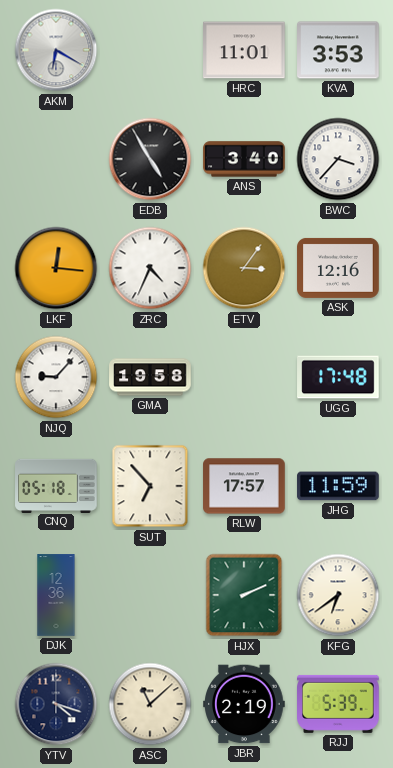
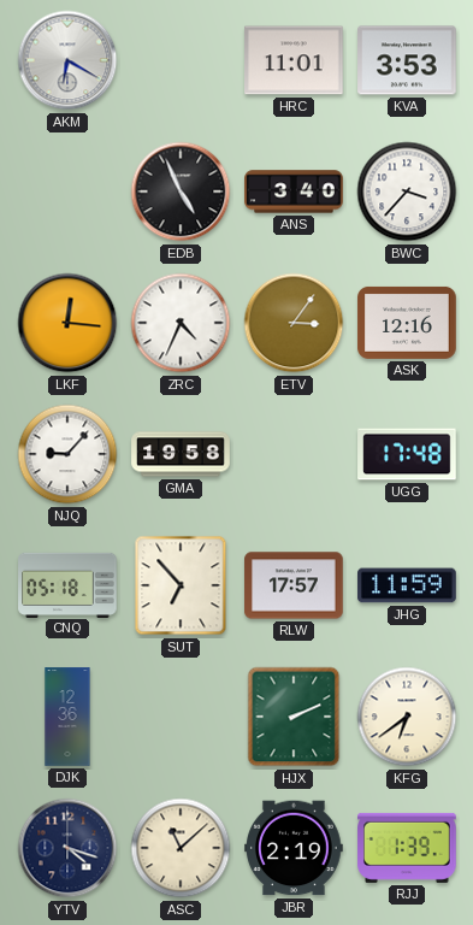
EDB: 4:55 -> 4:56
RJJ: 5:39 -> 1:39
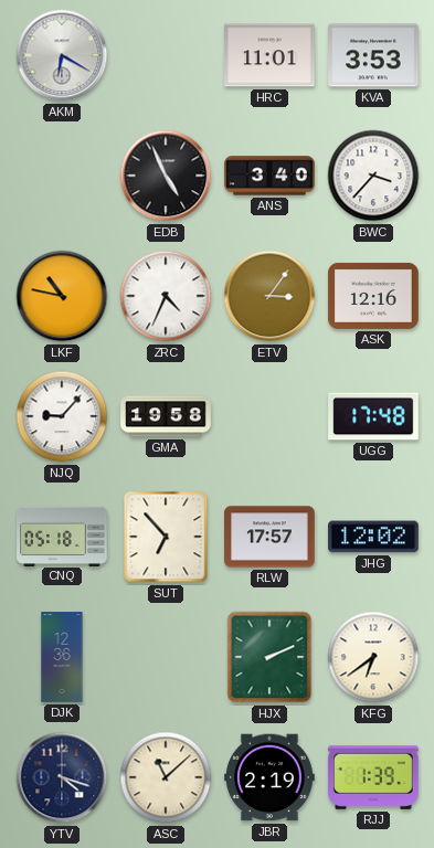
LKF: 12:16 -> 10:47
JHG: 11:59 -> 12:02
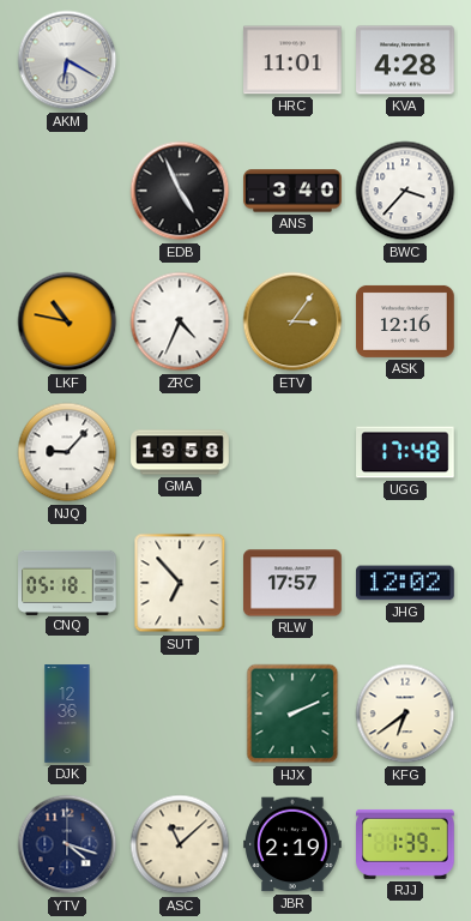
KVA: 3:53 -> 4:28
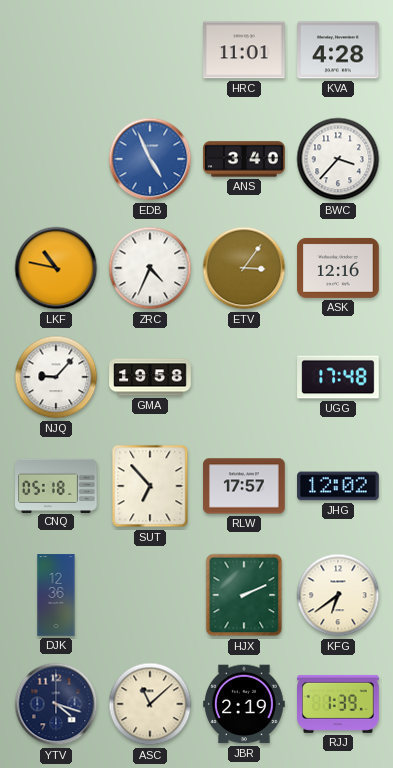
AKM: 6:20 -> none
EDB dial: black -> blue
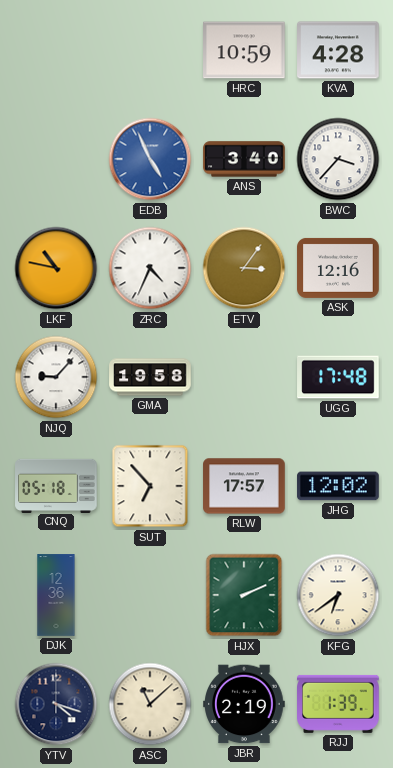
HRC: 11:01 -> 10:59
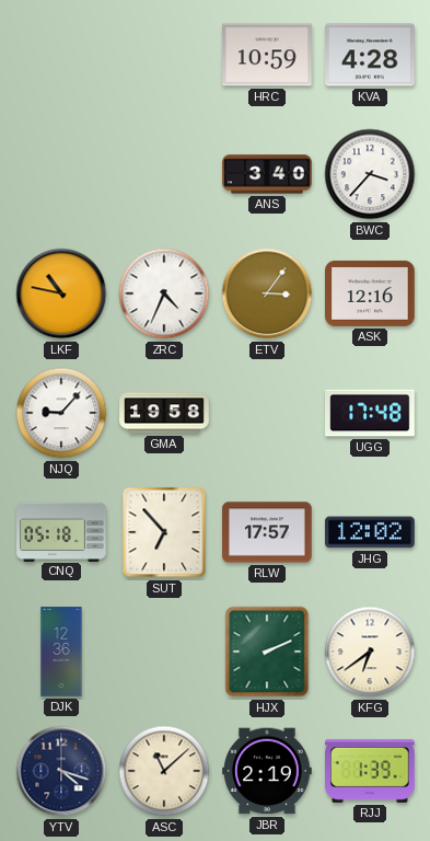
EDB: 4:56 -> none
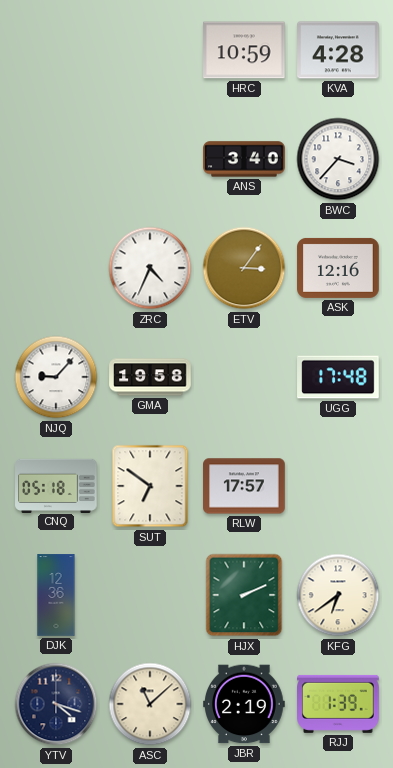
LKF: 10:47 -> none
SUT: 6:53 -> 6:51
JHG: 12:02 -> none
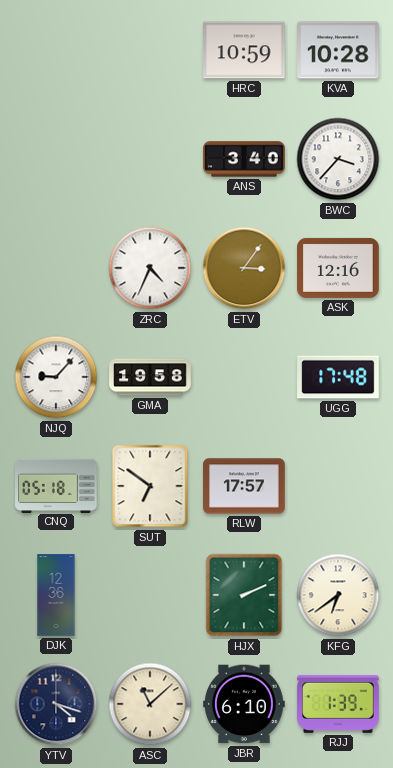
KVA: 4:28 -> 10:28
JBR: 2:19 -> 6:10
